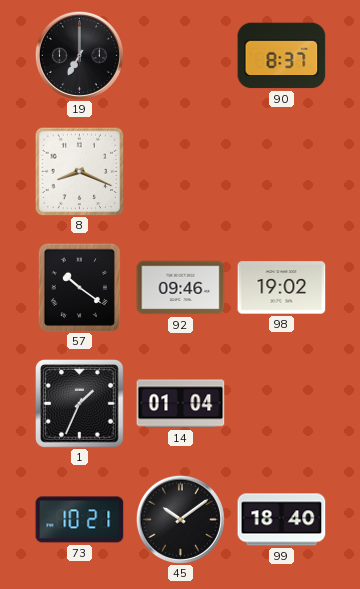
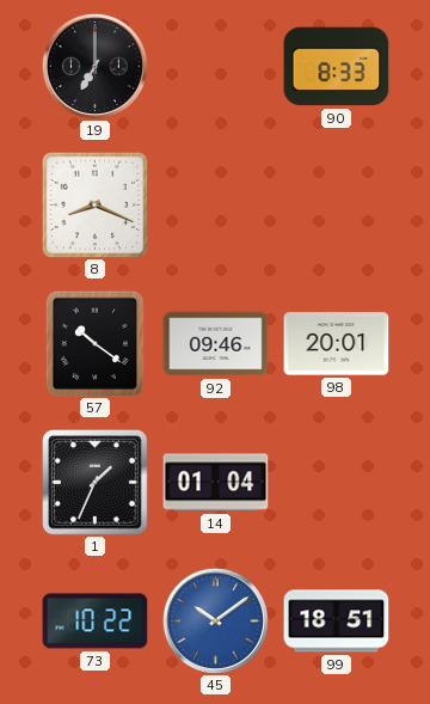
90: 8:37 -> 8:33
98: 19:02 -> 20:01
73: 10:21 -> 10:22
45 dial: black -> blue
99: 18:40 -> 18:51
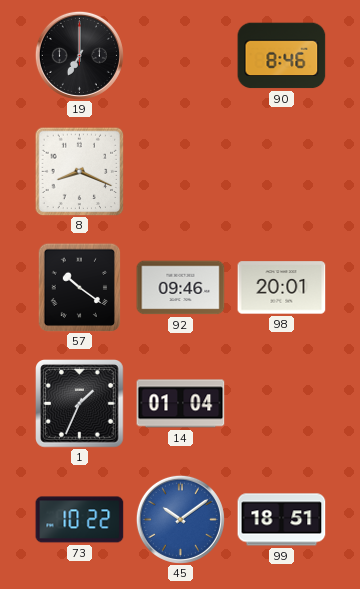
90: 8:33 -> 8:46
